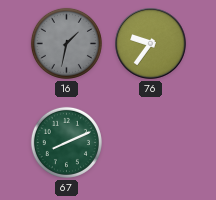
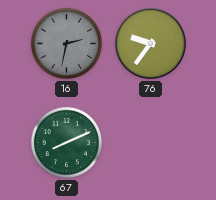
16: 1:32 -> 2:32
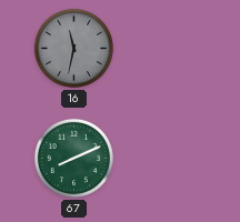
16: 2:32 -> 11:32
76: 9:36 -> none
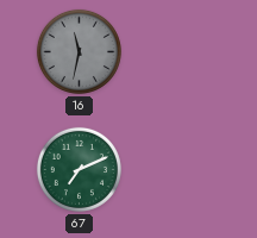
67: 8:11 -> 7:11
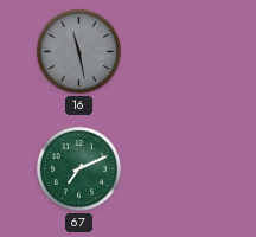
16: 11:32 -> 11:28
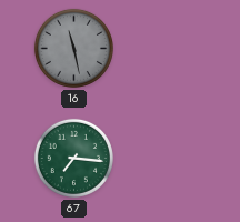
67: 7:11 -> 7:16
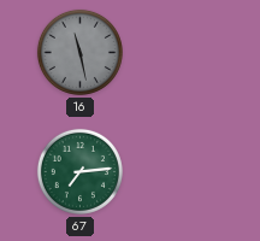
67: 7:16 -> 7:14
